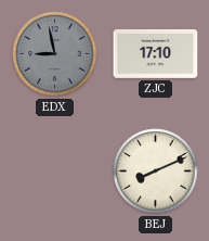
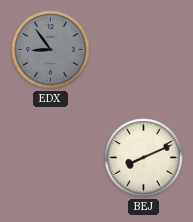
EDX: 8:58 -> 8:54
ZJC: 17:10 -> none
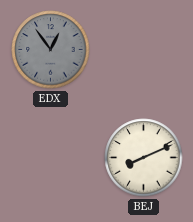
EDX: 8:54 -> 12:54
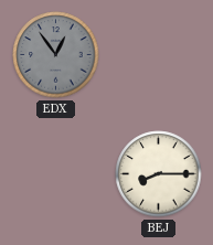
BEJ: 8:11 -> 8:15
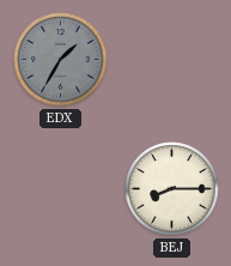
EDX: 12:54 -> 1:35
